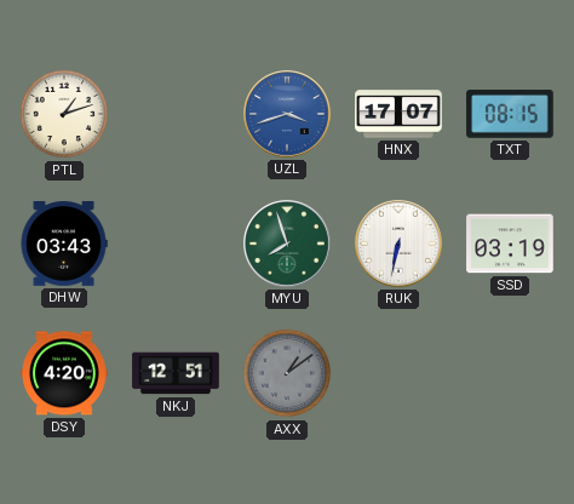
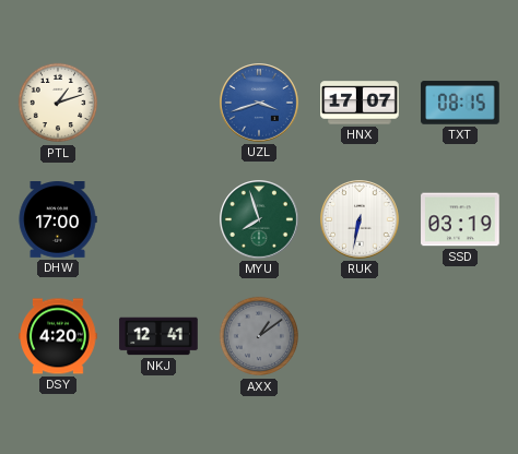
DHW: 03:43 -> 17:00
NKJ: 12:51 -> 12:41
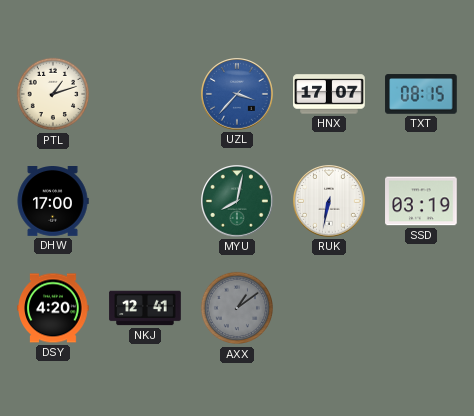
UZL: 3:42 -> 3:37
MYU: 7:57 -> 8:02
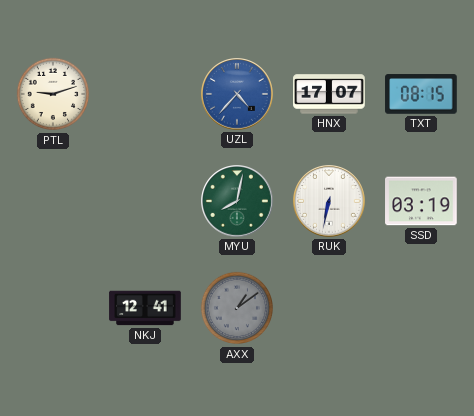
PTL: 1:12 -> 9:12
UZL: 3:37 -> 4:37
DHW: 17:00 -> none
DSY: 4:20 -> none
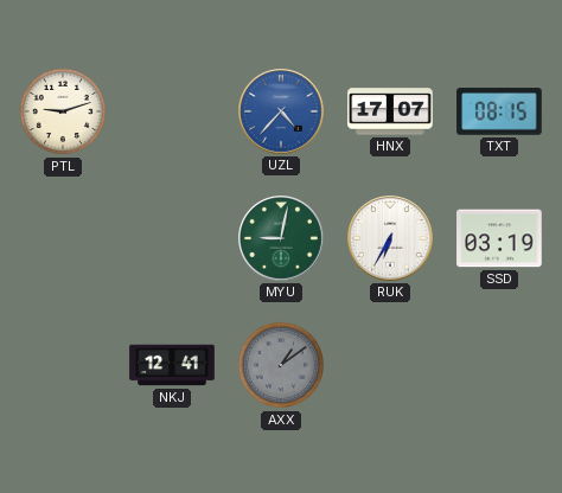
MYU: 8:02 -> 9:02
RUK: 6:32 -> 6:35
